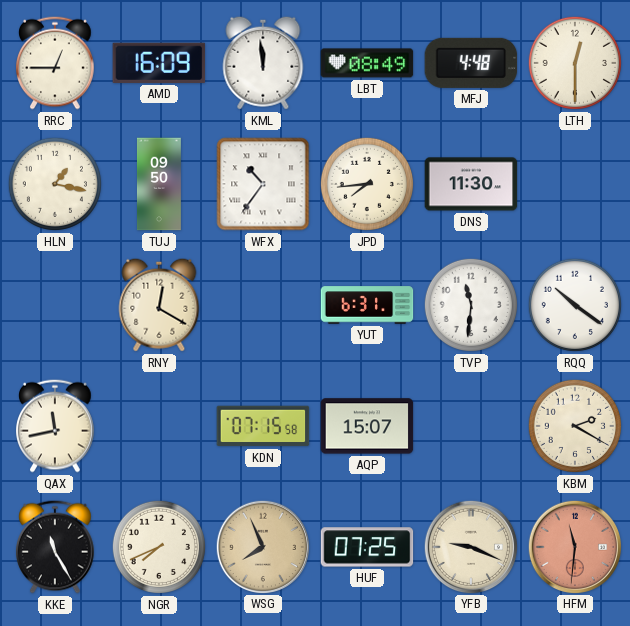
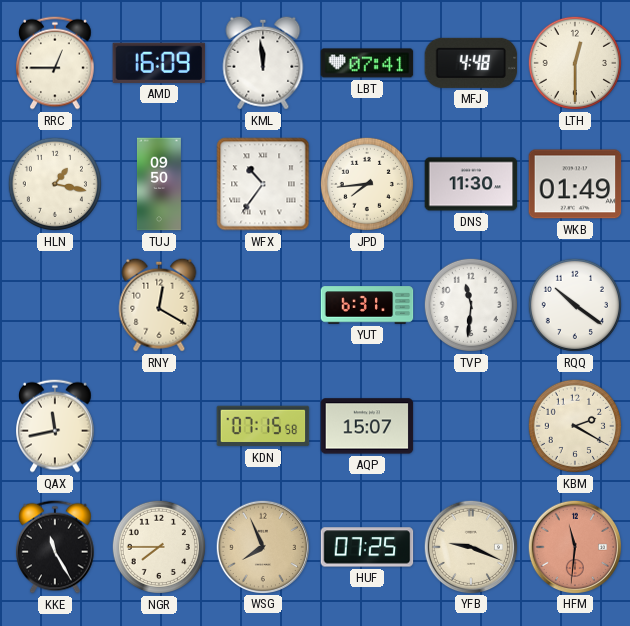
LBT: 08:49 -> 07:41
WKB: none -> 01:49
NGR: 7:41 -> 7:45
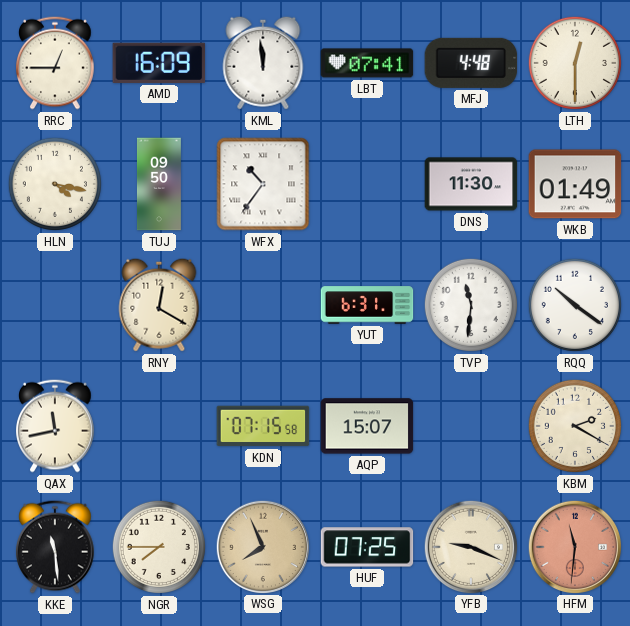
HLN: 1:17 -> 4:17
JPD: 7:44 -> none
KKE: 11:25 -> 11:29
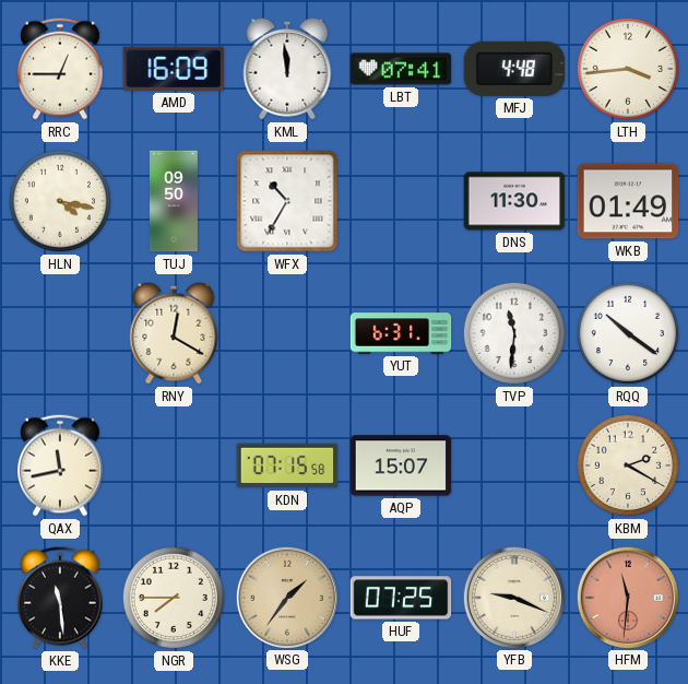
LTH: 12:30 -> 3:44
WFX: 10:36 -> 10:35
WSG: 7:56 -> 1:36
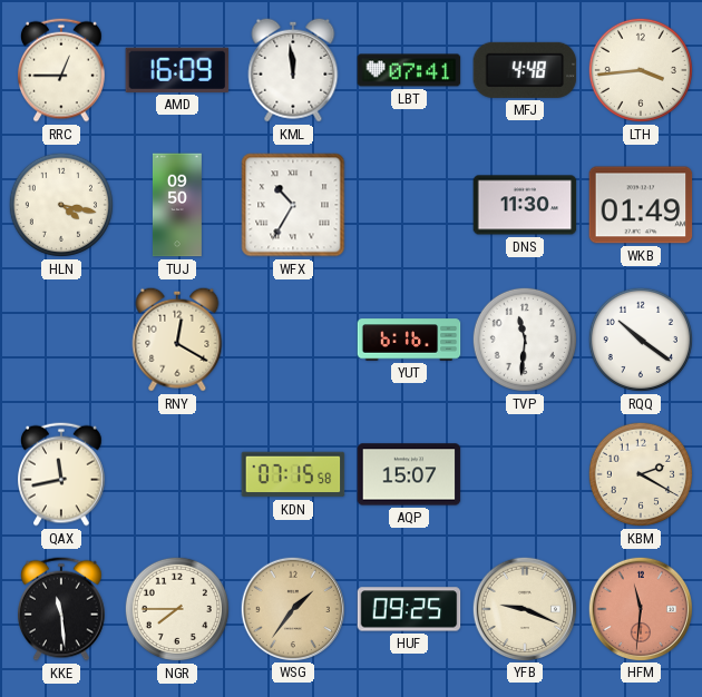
YUT: 6:31 -> 6:16
HUF: 07:25 -> 09:25
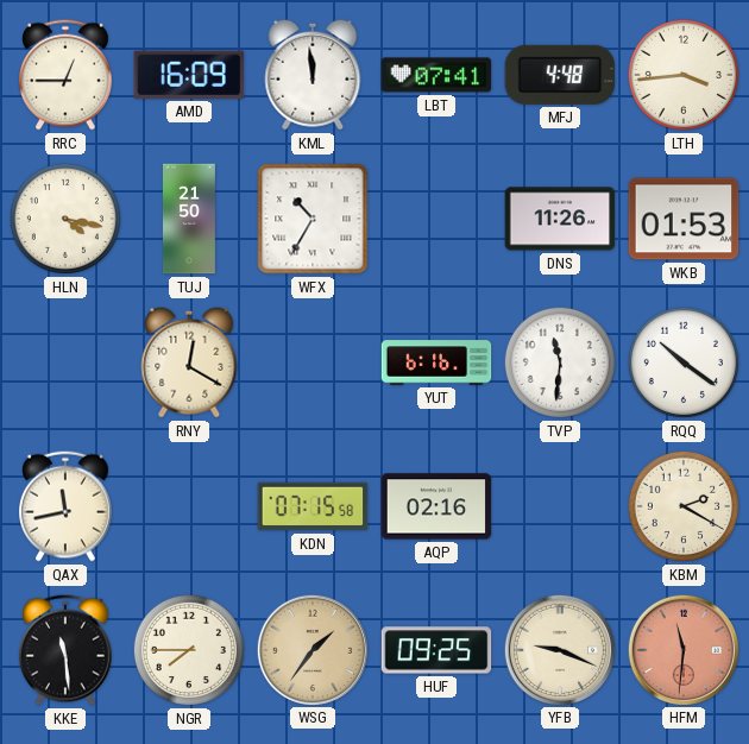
TUJ: 09:50 -> 21:50
DNS: 11:30 -> 11:26
WKB: 01:49 -> 01:53
AQP: 15:07 -> 02:16
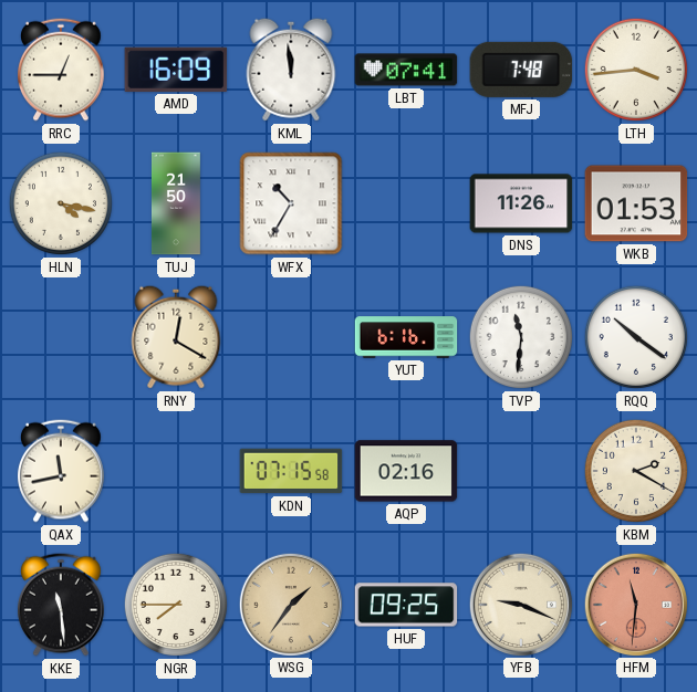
MFJ: 4:48 -> 7:48
